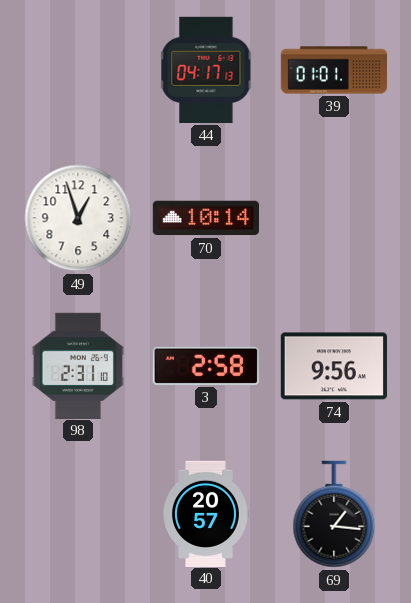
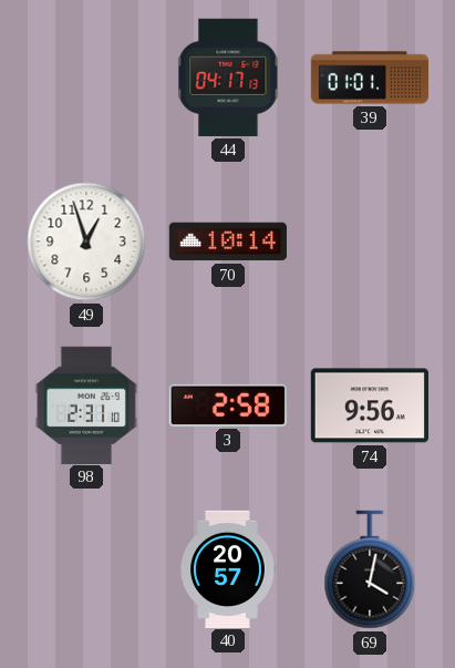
69: 1:16 -> 4:02
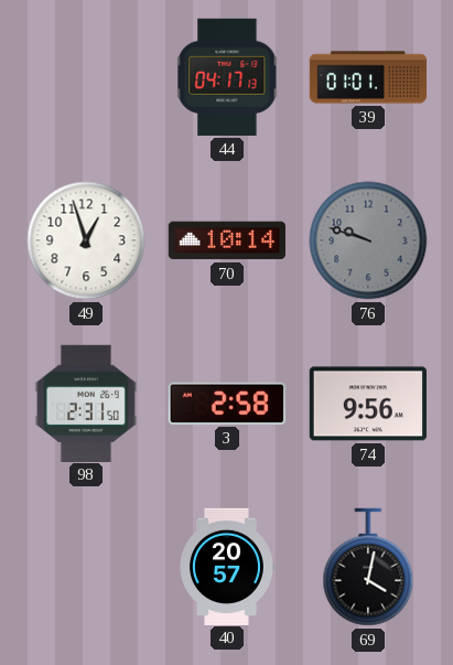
76: none -> 9:48
98: 2:31:10 -> 2:31:50
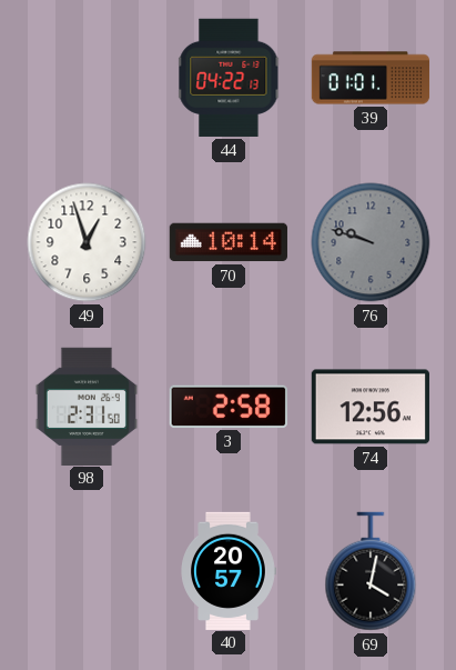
44: 04:17 -> 04:22
74: 9:56 -> 12:56
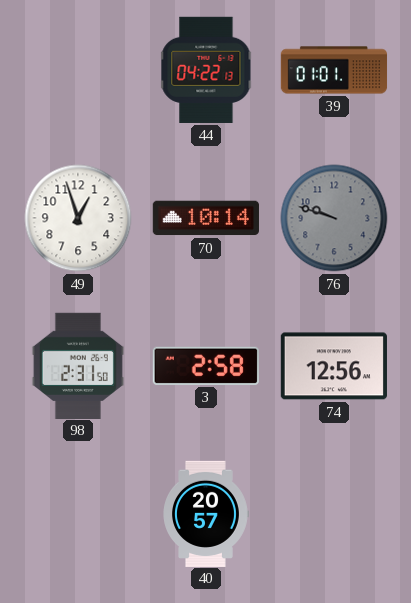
69: 4:02 -> none
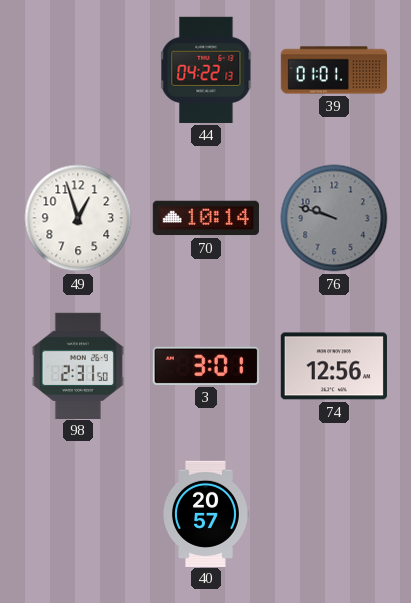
3: 2:58 -> 3:01
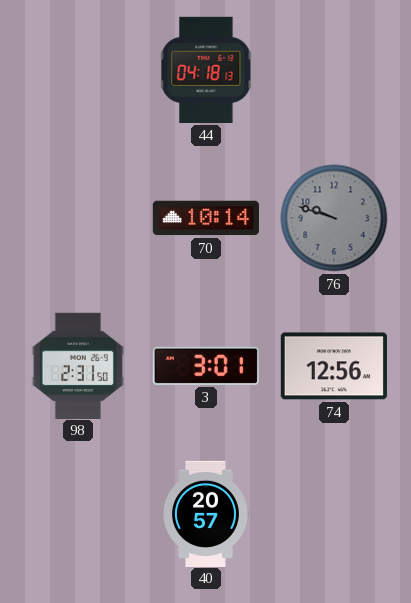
44: 04:22 -> 04:18
39: 01:01 -> none
49: 12:57 -> none
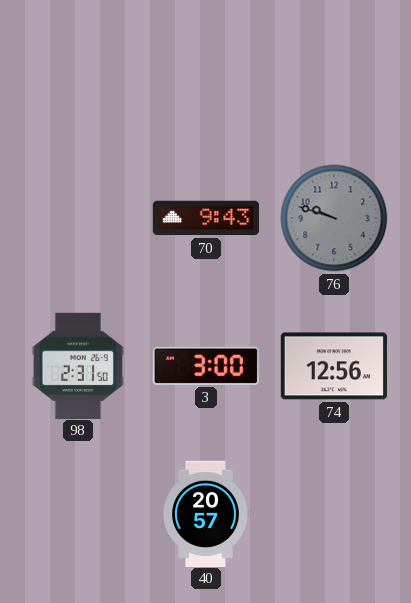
44: 04:18 -> none
70: 10:14 -> 9:43
3: 3:01 -> 3:00
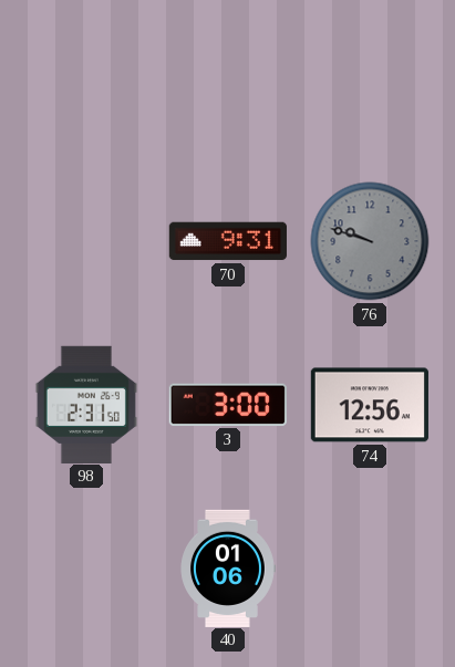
70: 9:43 -> 9:31
40: 20:57 -> 01:06
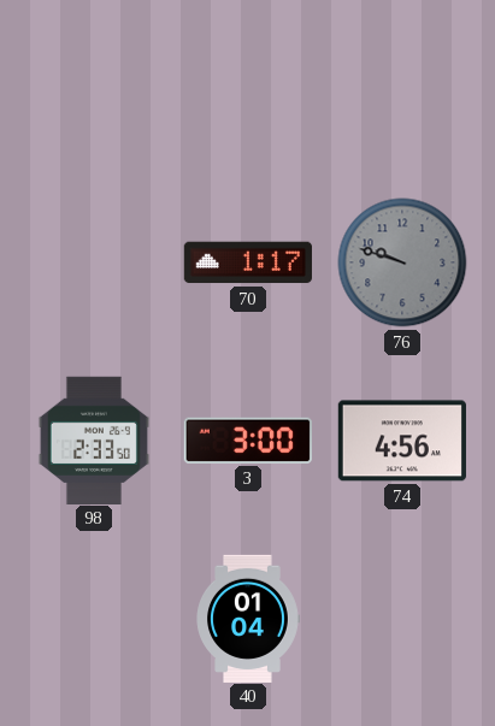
70: 9:31 -> 1:17
98: 2:31 -> 2:33
74: 12:56 -> 4:56
40: 01:06 -> 01:04
